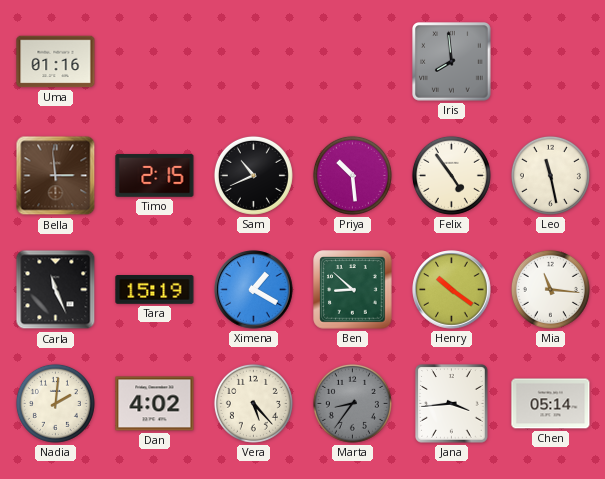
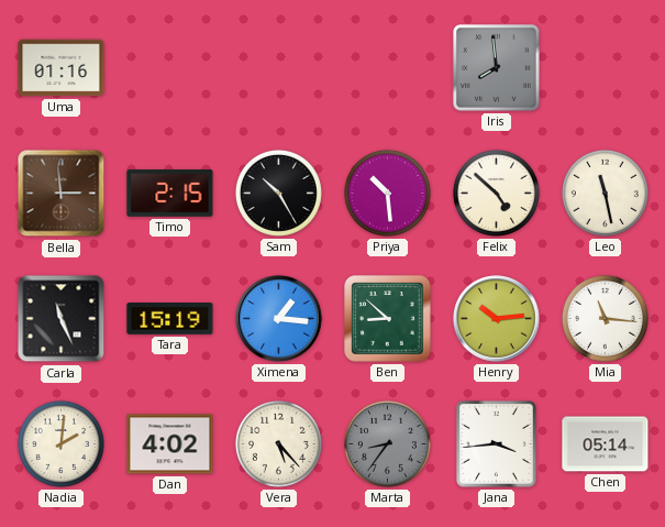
Sam: 10:41 -> 10:25
Felix: 4:54 -> 4:52
Ximena: 1:20 -> 1:16
Henry: 10:21 -> 10:14
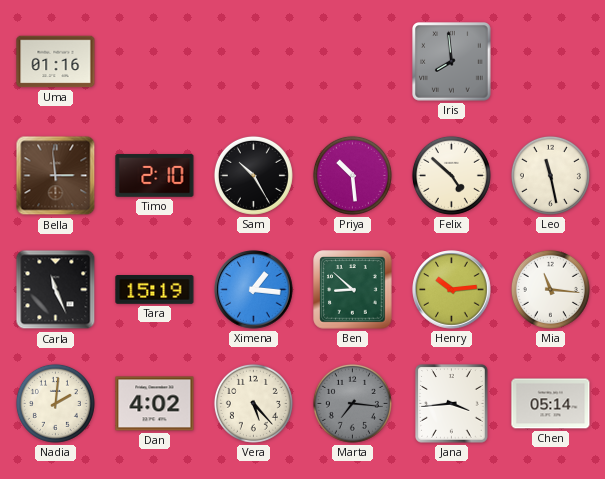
Timo: 2:15 -> 2:10
Marta: 8:36 -> 7:16
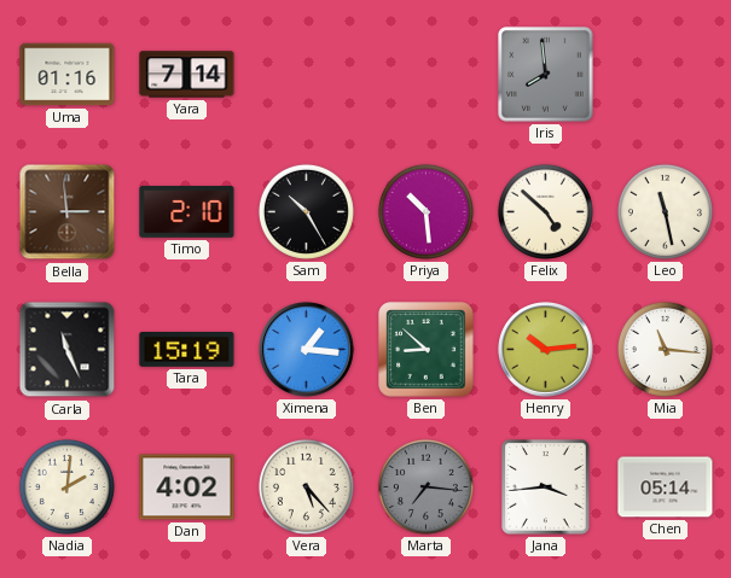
Yara: none -> 7:14
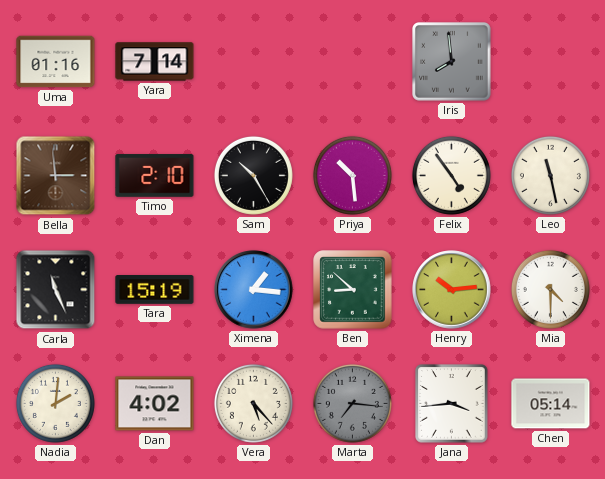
Felix: 4:52 -> 4:54
Mia: 11:16 -> 4:30
